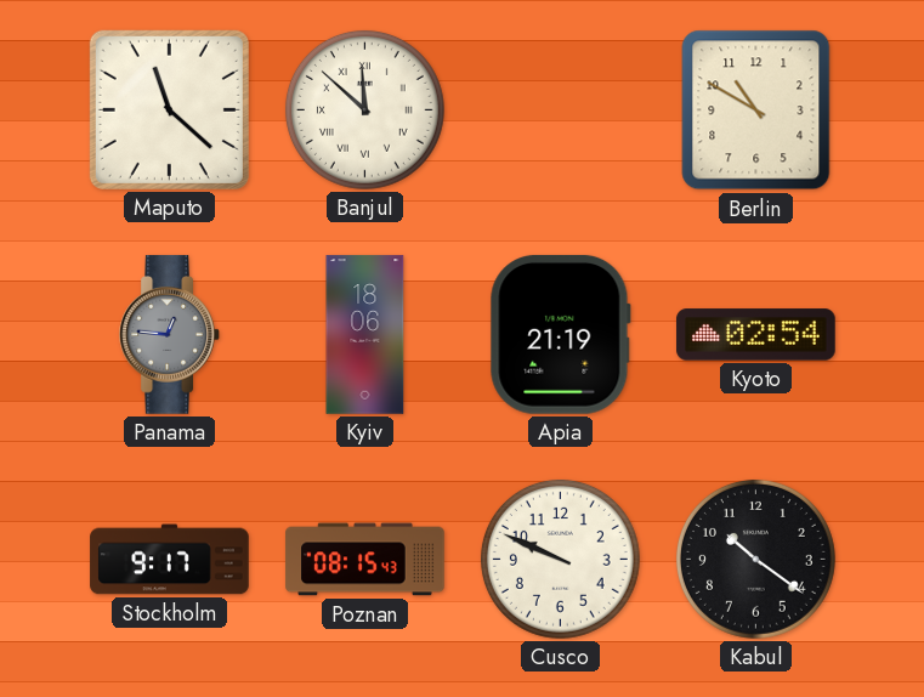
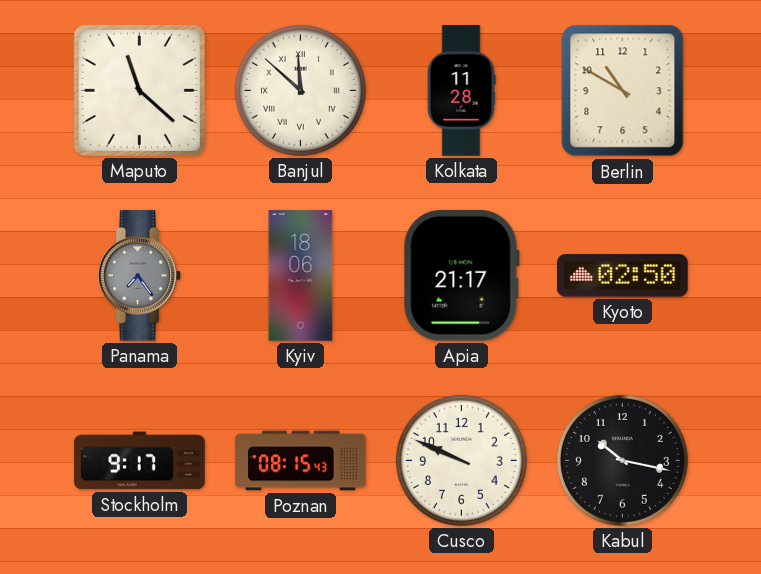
Kolkata: none -> 11:28
Panama: 12:46 -> 7:24
Apia: 21:19 -> 21:17
Kyoto: 02:54 -> 02:50
Kabul: 10:21 -> 10:17
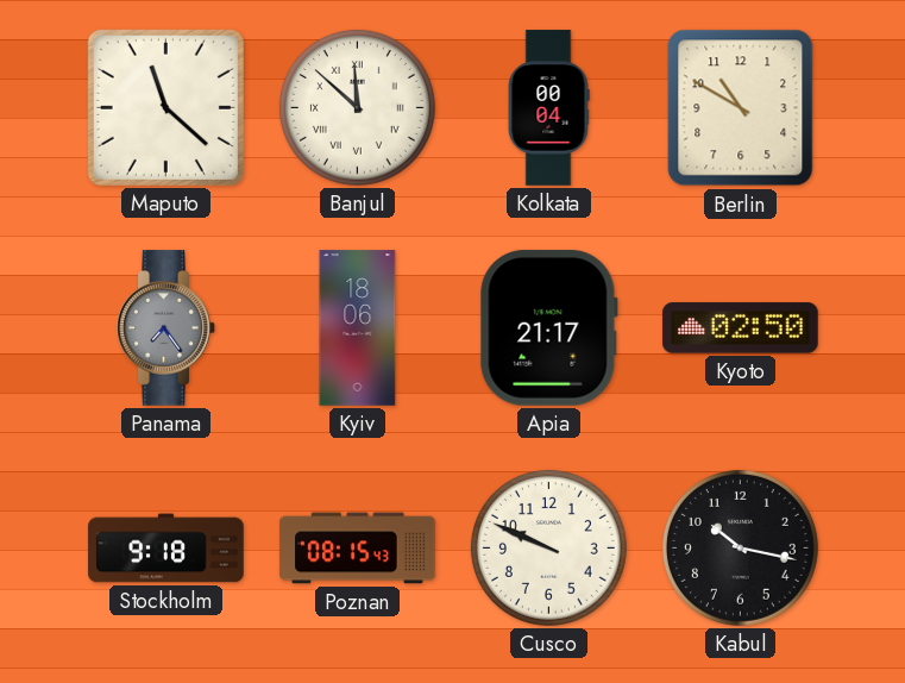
Kolkata: 11:28 -> 00:04
Stockholm: 9:17 -> 9:18
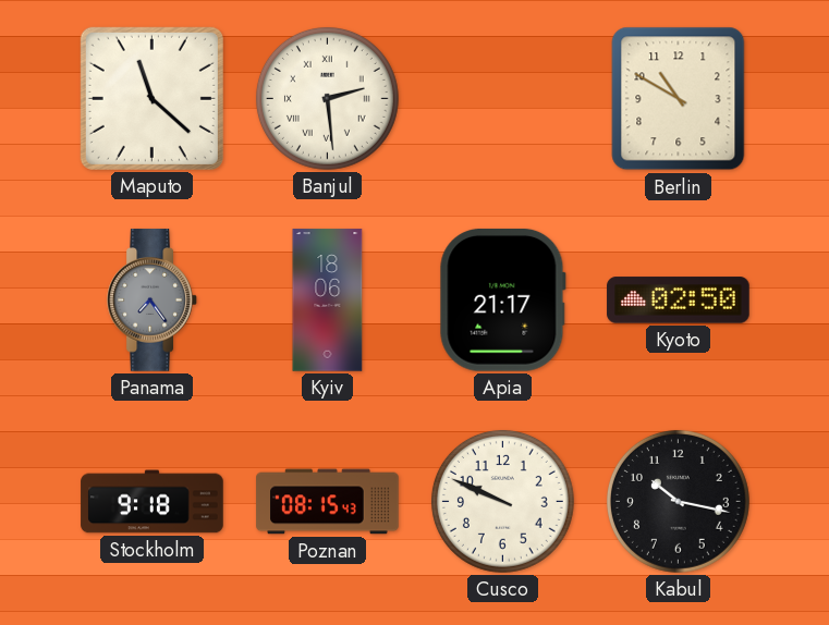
Banjul: 11:52 -> 2:29
Kolkata: 00:04 -> none
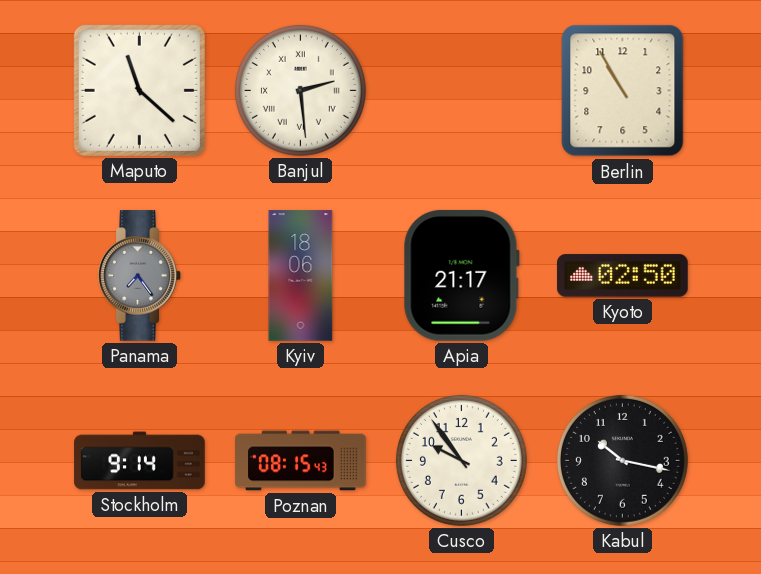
Berlin: 10:50 -> 10:55
Stockholm: 9:18 -> 9:14
Cusco: 9:49 -> 9:54
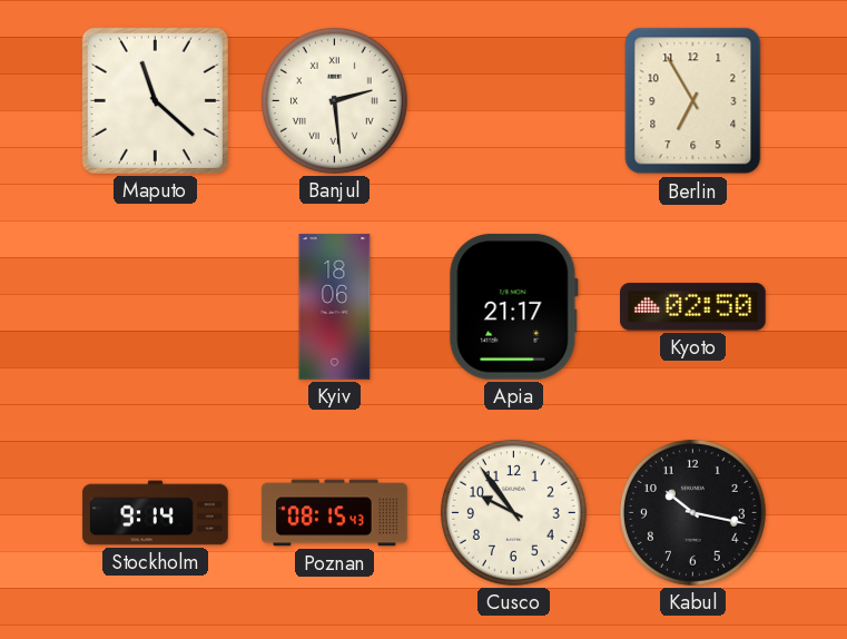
Berlin: 10:55 -> 6:55
Panama: 7:24 -> none
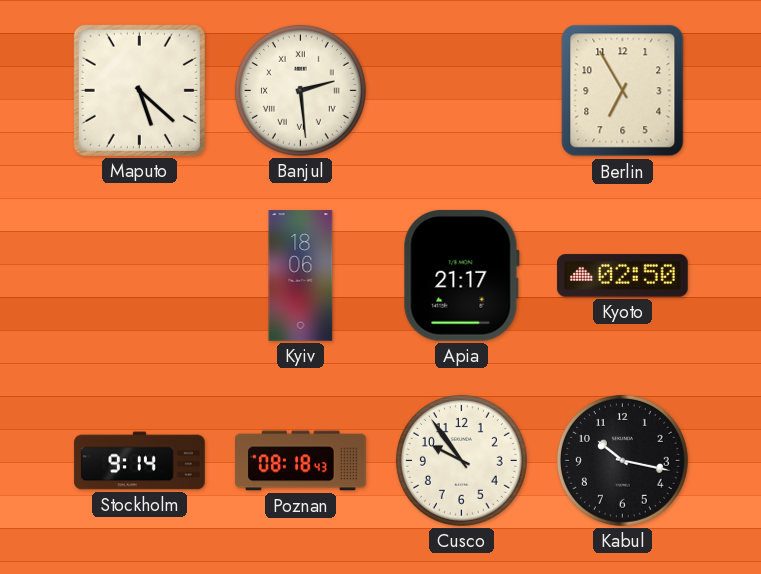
Maputo: 11:22 -> 5:22
Poznan: 08:15 -> 08:18
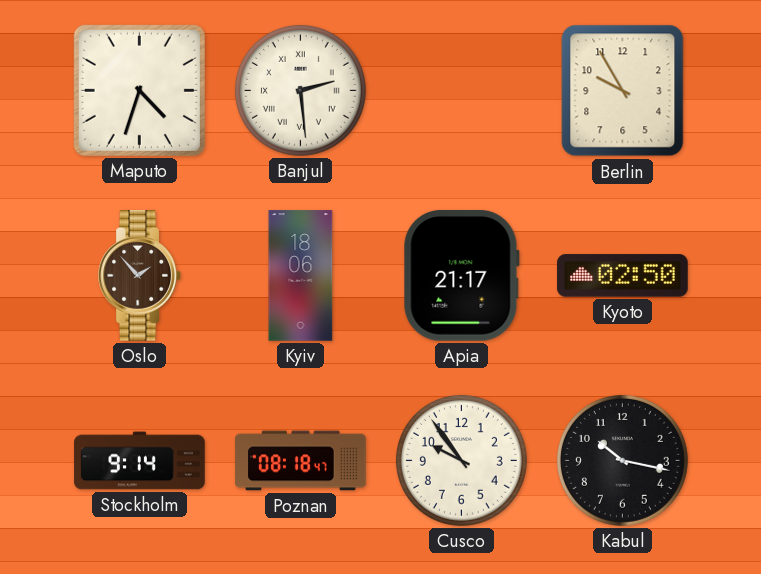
Maputo: 5:22 -> 4:33
Berlin: 6:55 -> 9:55
Oslo: none -> 1:53
Poznan: 08:18:43 -> 08:18:47
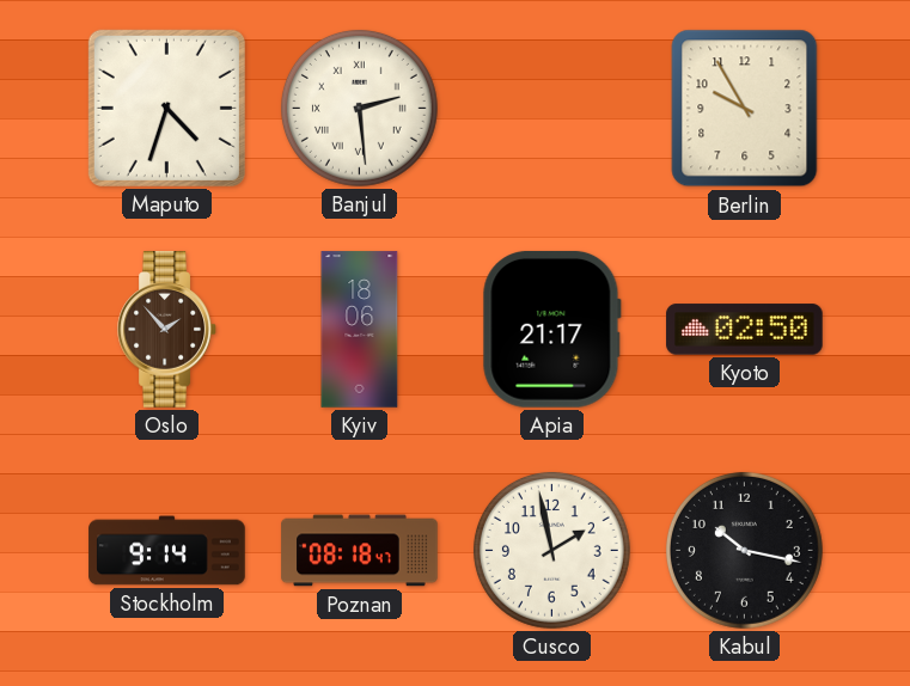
Cusco: 9:54 -> 1:58
